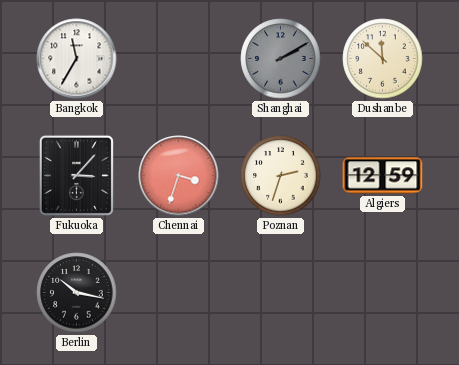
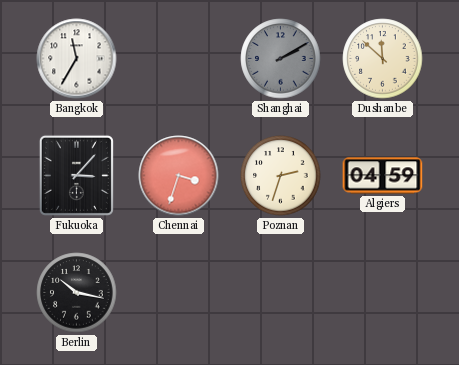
Algiers: 12:59 -> 04:59
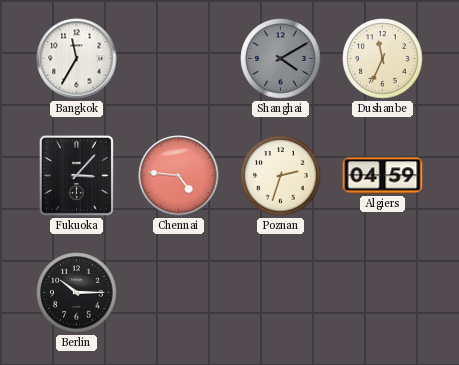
Shanghai: 2:10 -> 4:10
Dushanbe: 11:52 -> 11:34
Chennai: 3:33 -> 4:46
Berlin: 10:17 -> 10:15
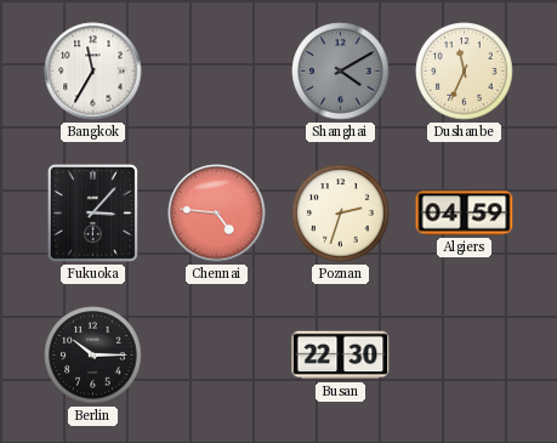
Busan: none -> 22:30
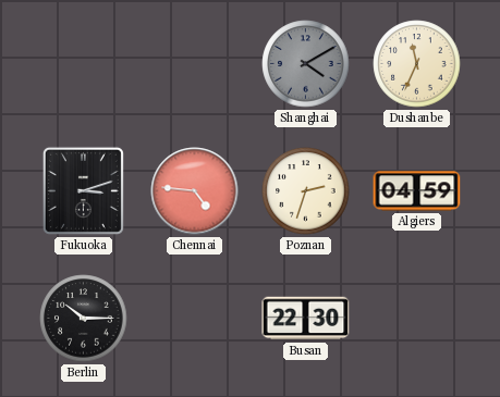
Bangkok: 11:35 -> none
Fukuoka: 3:07 -> 3:12
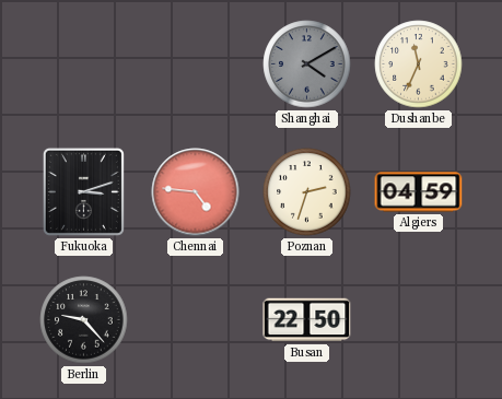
Berlin: 10:15 -> 9:23
Busan: 22:30 -> 22:50
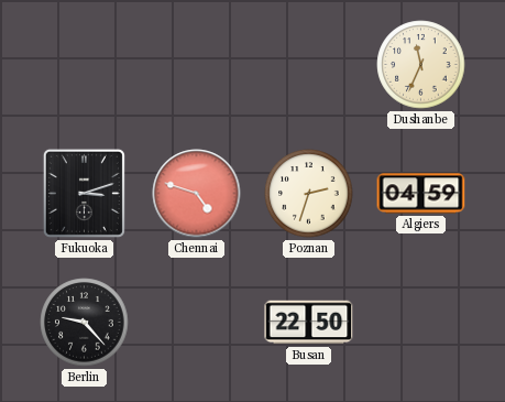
Shanghai: 4:10 -> none
Chennai: 4:46 -> 4:48
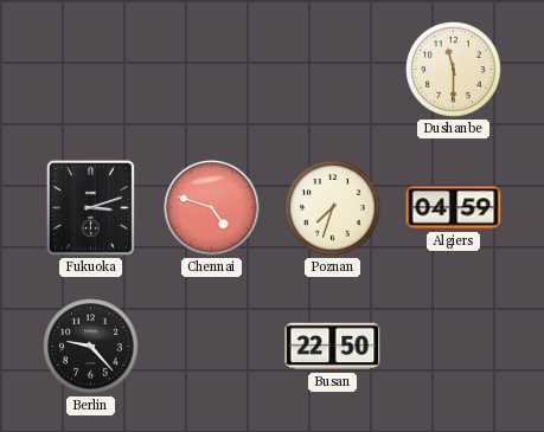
Dushanbe: 11:34 -> 11:30
Poznan: 2:33 -> 7:33
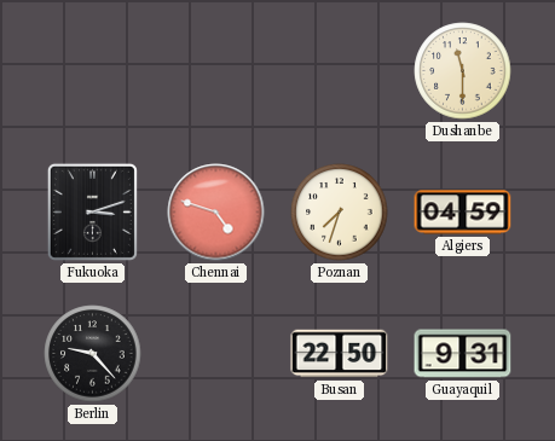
Guayaquil: none -> 9:31
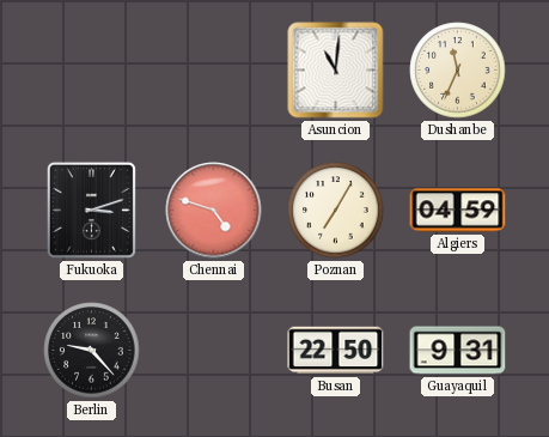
Asuncion: none -> 11:01
Dushanbe: 11:30 -> 11:34
Poznan: 7:33 -> 7:05
